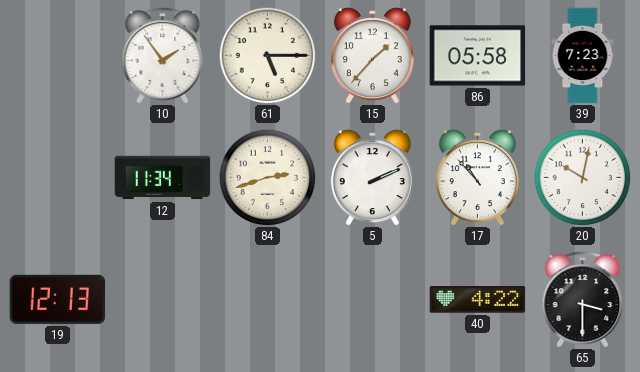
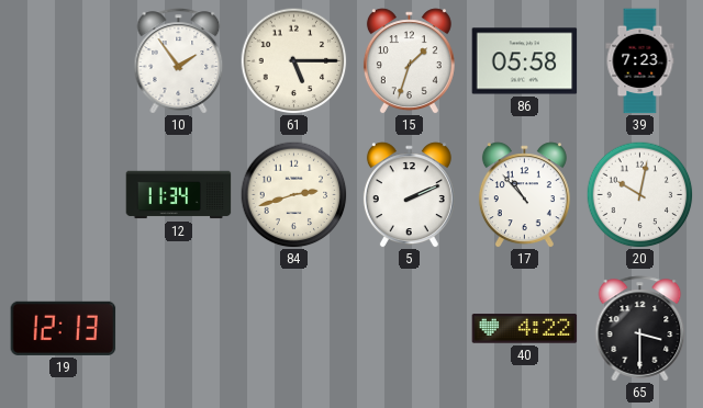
15: 1:37 -> 1:33
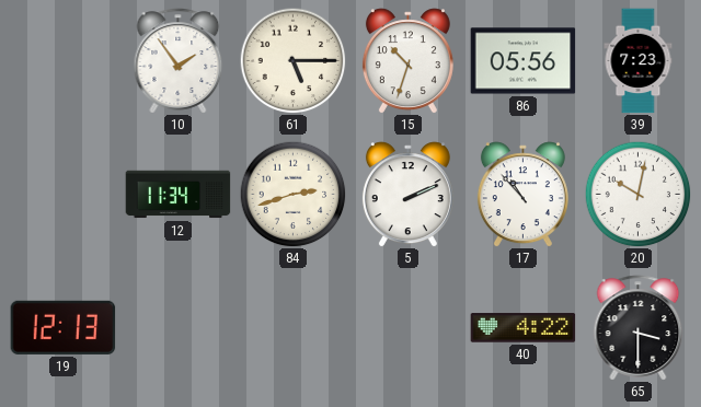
15: 1:33 -> 10:33
86: 05:58 -> 05:56
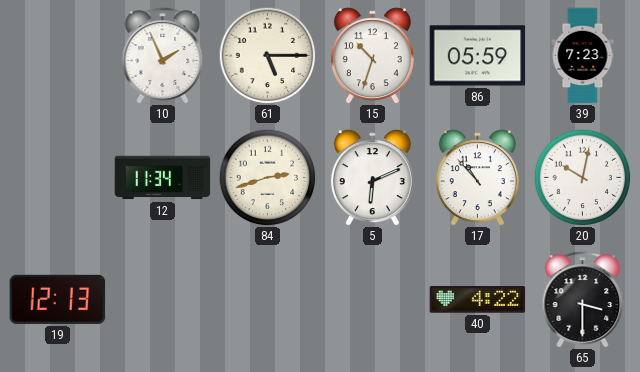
10: 1:54 -> 1:56
86: 05:56 -> 05:59
5: 2:11 -> 6:11
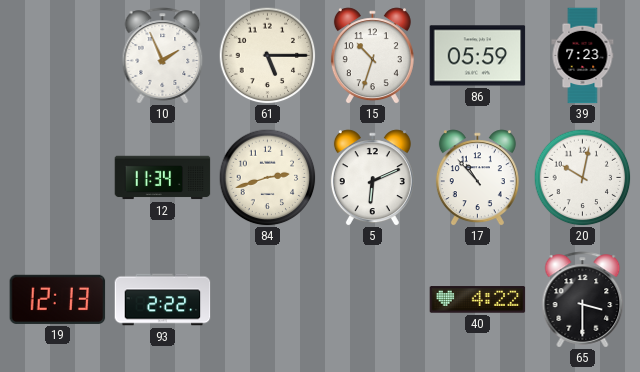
93: none -> 2:22
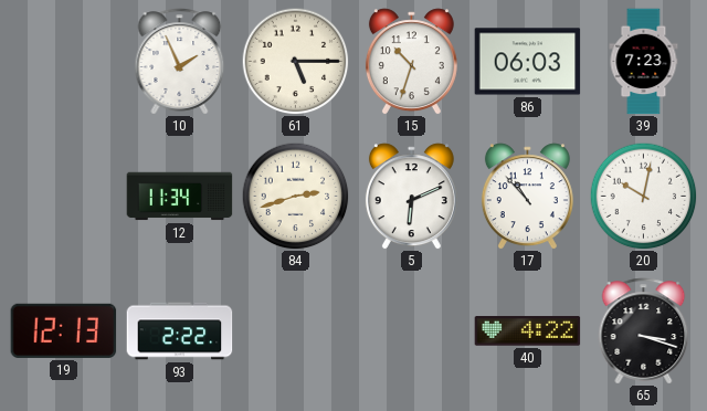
86: 05:59 -> 06:03
65: 3:30 -> 3:18
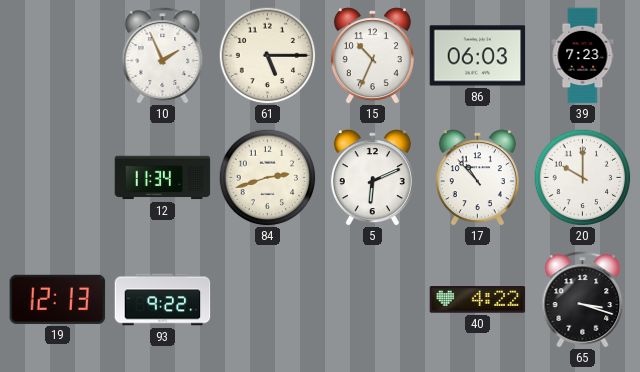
15: 10:33 -> 10:34
20: 10:02 -> 10:00
93: 2:22 -> 9:22
